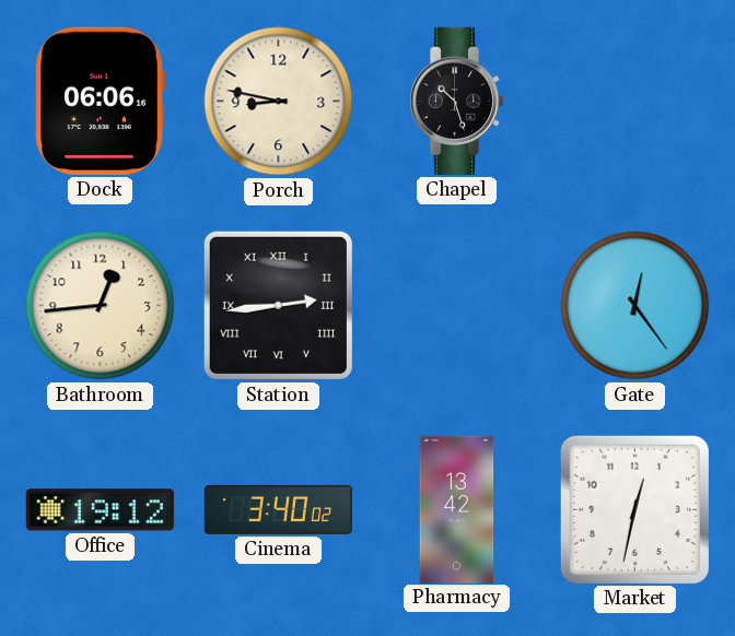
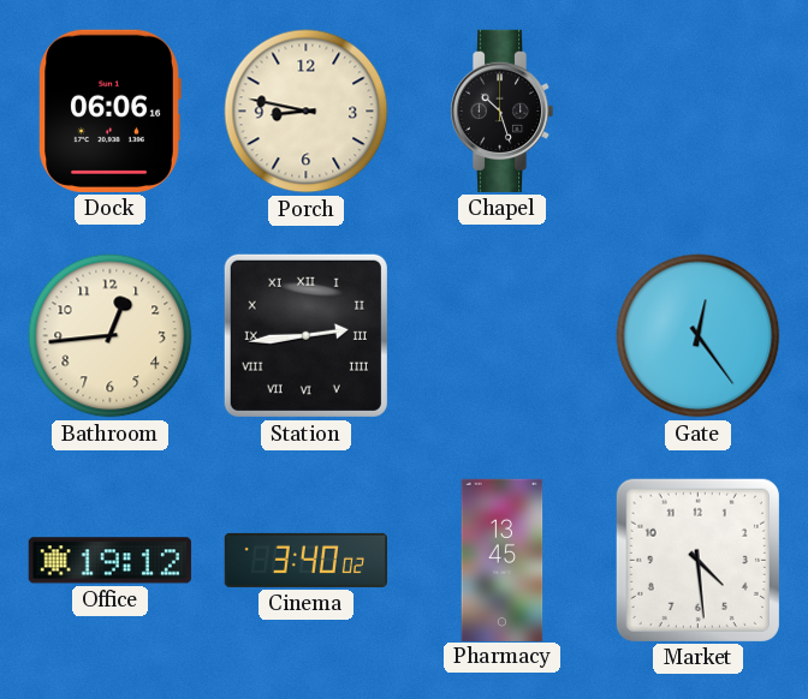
Pharmacy: 13:42 -> 13:45
Market: 12:32 -> 4:29
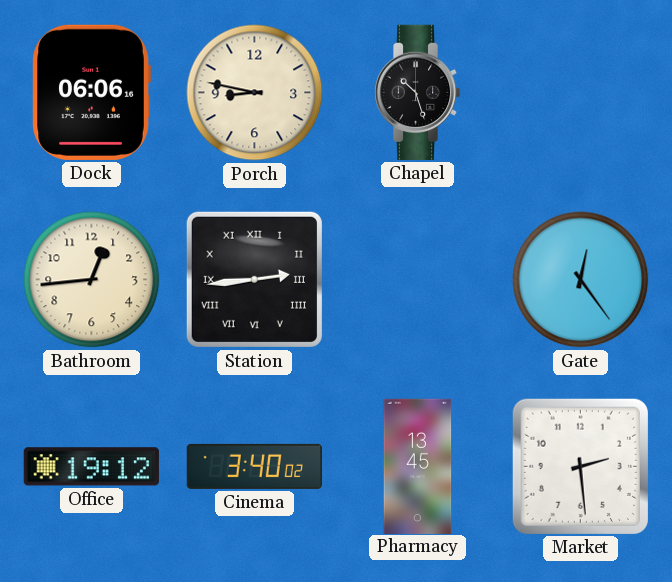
Market: 4:29 -> 2:29
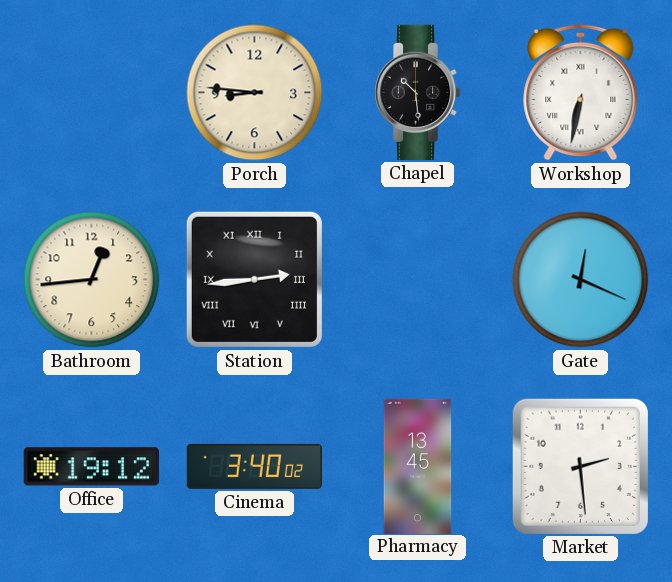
Dock: 06:06 -> none
Porch: 8:47 -> 8:46
Chapel: 10:27 -> 10:29
Workshop: none -> 6:32
Gate: 12:24 -> 12:19
